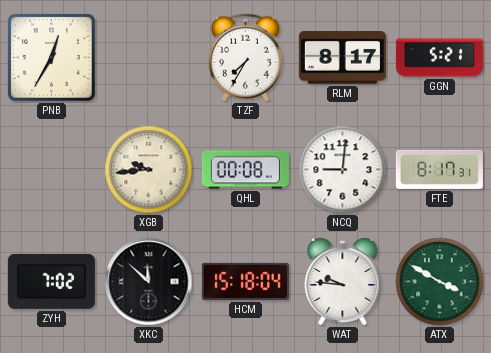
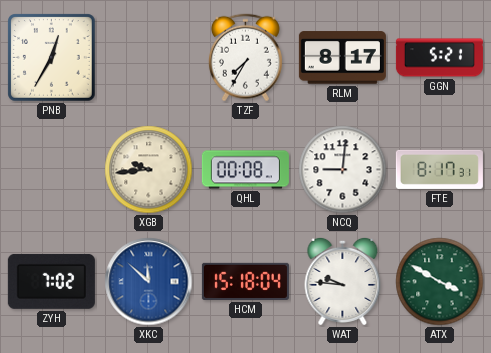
XKC dial: black -> blue
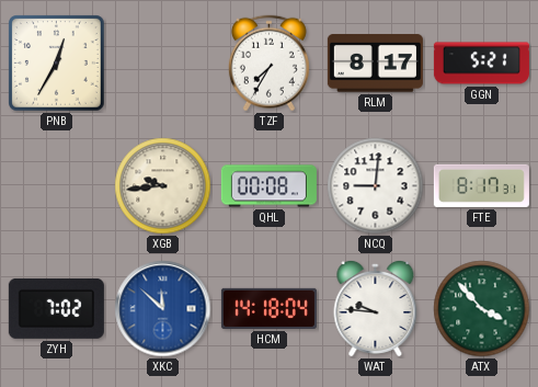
HCM: 15:18 -> 14:18
ATX: 3:50 -> 3:53
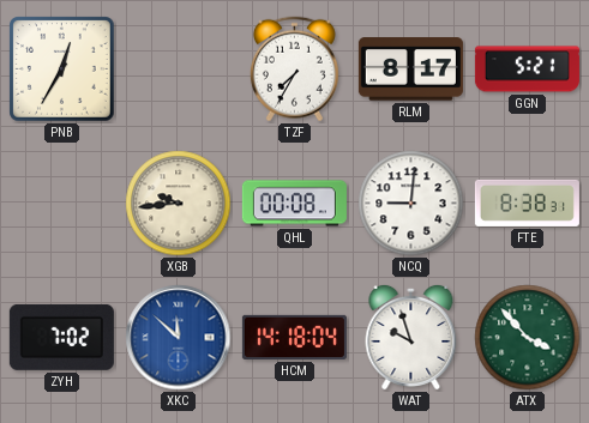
FTE: 8:17 -> 8:38
WAT: 9:46 -> 9:57
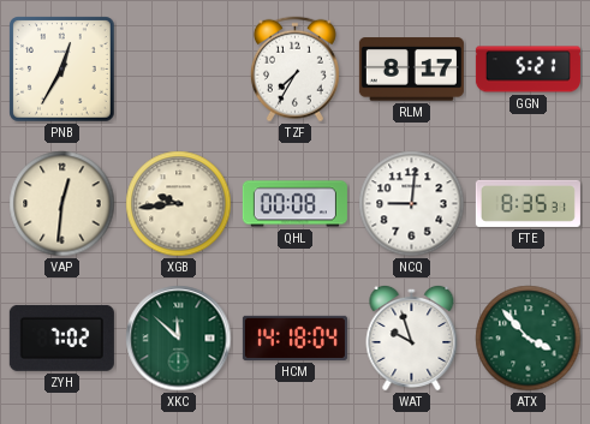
VAP: none -> 12:31
FTE: 8:38 -> 8:35
XKC dial: blue -> green
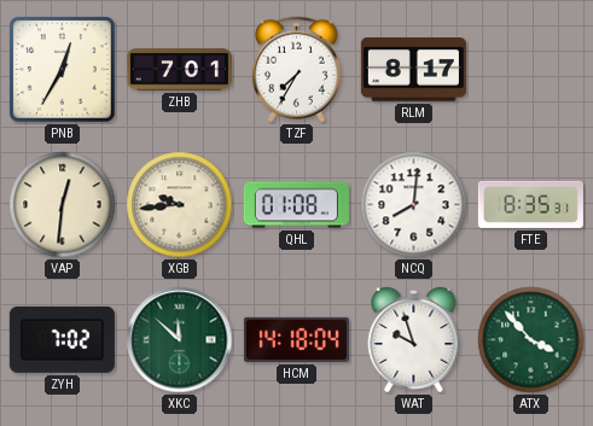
ZHB: none -> 7:01
GGN: 5:21 -> none
QHL: 00:08 -> 01:08
NCQ: 9:01 -> 8:01
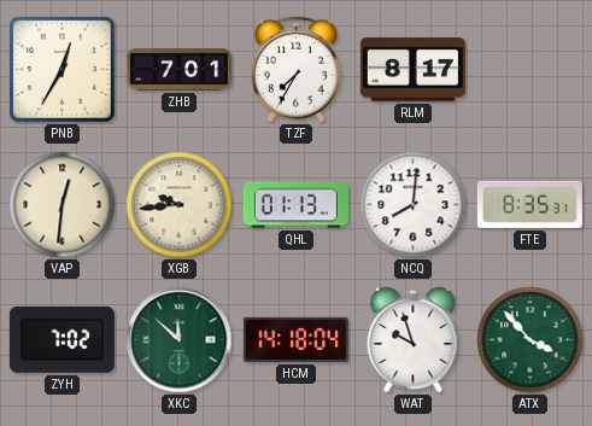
QHL: 01:08 -> 01:13
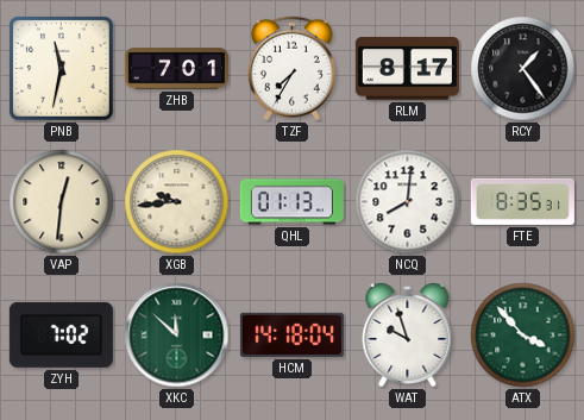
PNB: 12:35 -> 11:32
RCY: none -> 1:24
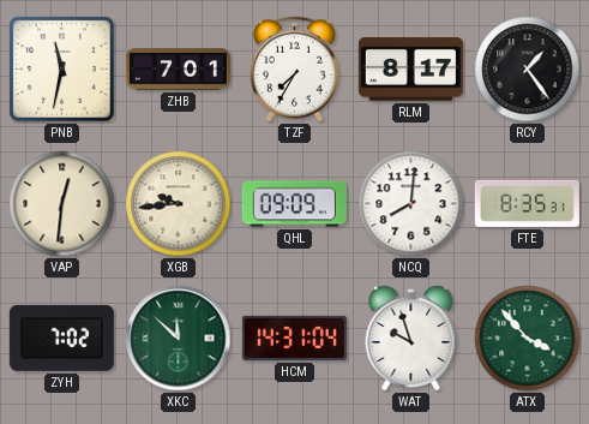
QHL: 01:13 -> 09:09
HCM: 14:18 -> 14:31
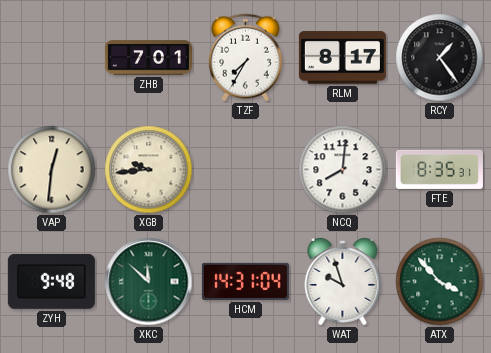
PNB: 11:32 -> none
QHL: 09:09 -> none
ZYH: 7:02 -> 9:48
